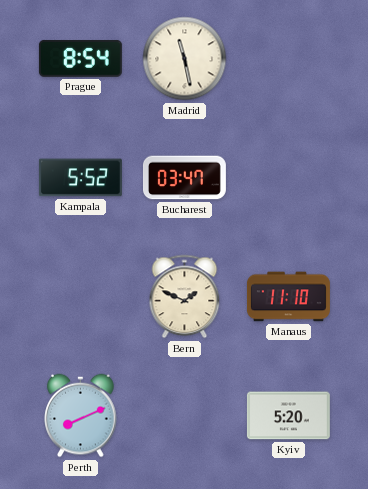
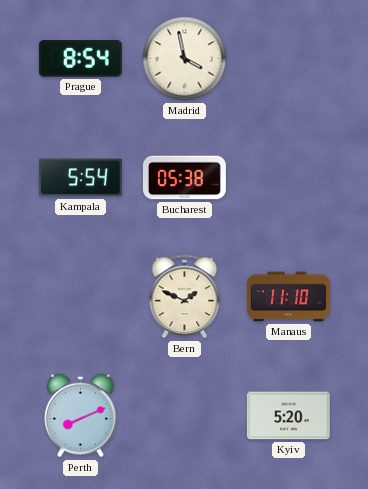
Madrid: 11:28 -> 3:58
Kampala: 5:52 -> 5:54
Bucharest: 03:47 -> 05:38
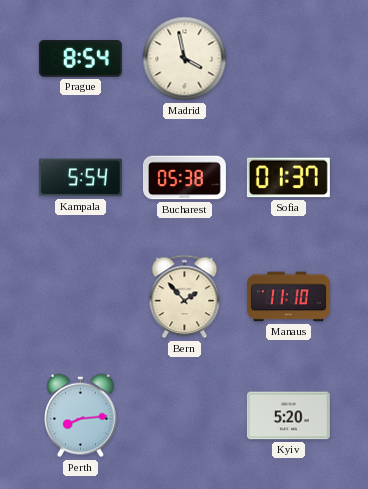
Sofia: none -> 01:37
Bern: 1:49 -> 1:53
Perth: 8:11 -> 8:14
